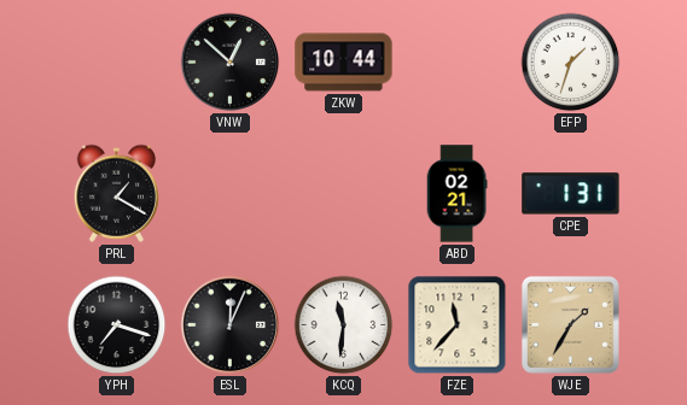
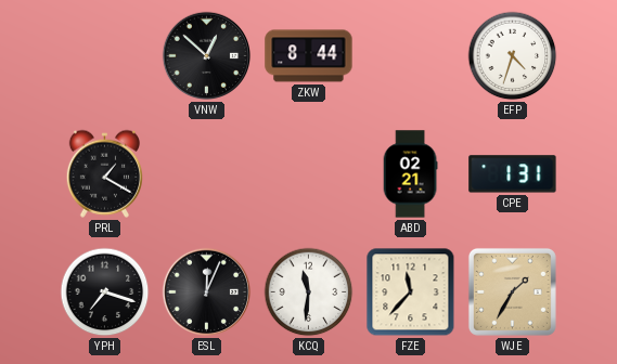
ZKW: 10:44 -> 8:44
EFP: 1:33 -> 4:33
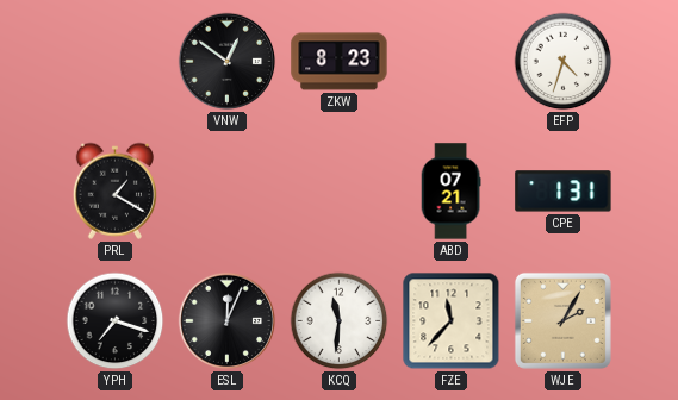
VNW: 12:52 -> 12:51
ZKW: 8:44 -> 8:23
ABD: 02:21 -> 07:21
WJE: 1:35 -> 2:05
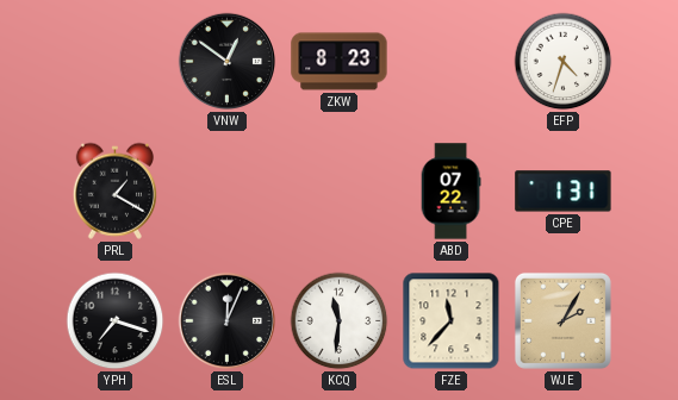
ABD: 07:21 -> 07:22
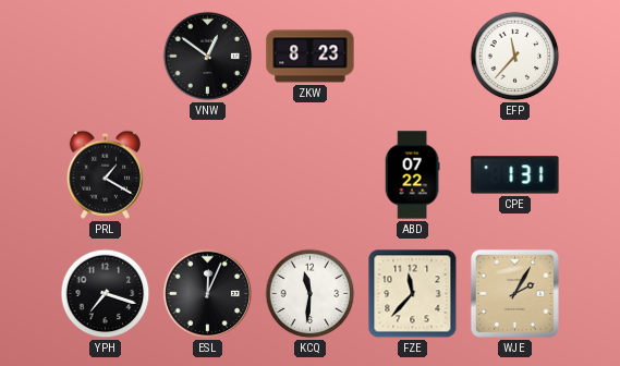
EFP: 4:33 -> 11:37
